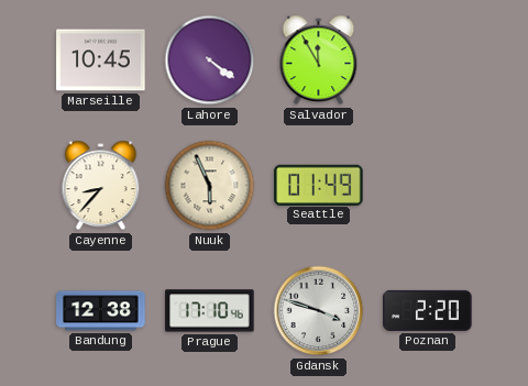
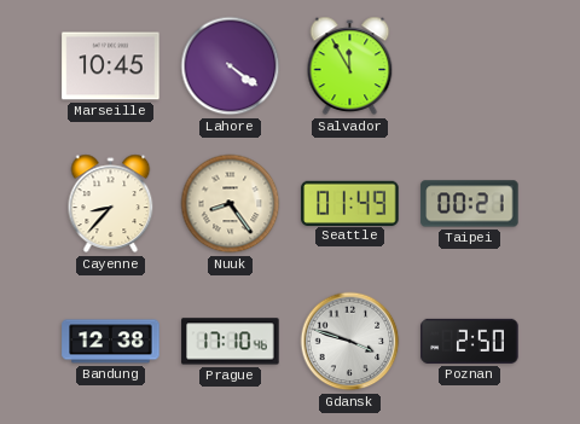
Nuuk: 5:56 -> 8:24
Taipei: none -> 00:21
Poznan: 2:20 -> 2:50
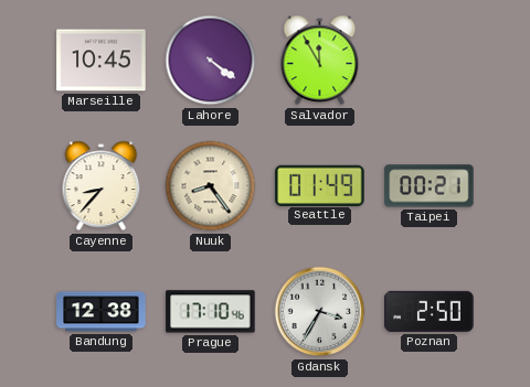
Gdansk: 3:48 -> 3:35
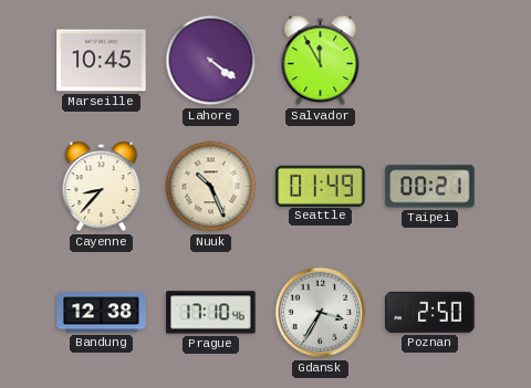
Nuuk: 8:24 -> 10:26
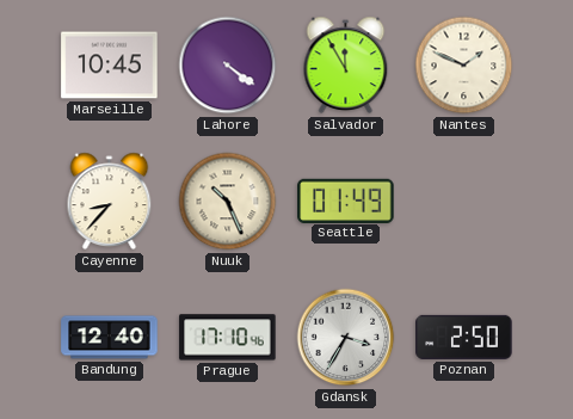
Nantes: none -> 1:49
Taipei: 00:21 -> none
Bandung: 12:38 -> 12:40
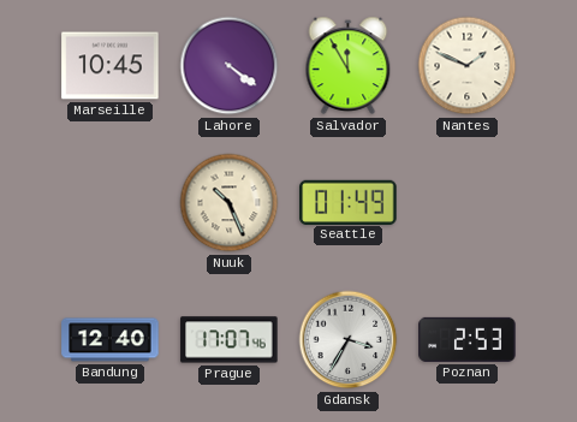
Cayenne: 8:37 -> none
Prague: 17:10 -> 17:07
Poznan: 2:50 -> 2:53
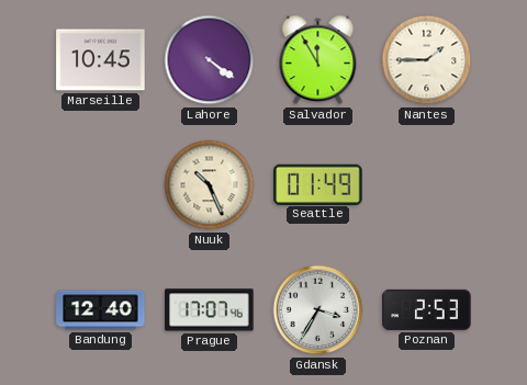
Nantes: 1:49 -> 1:45
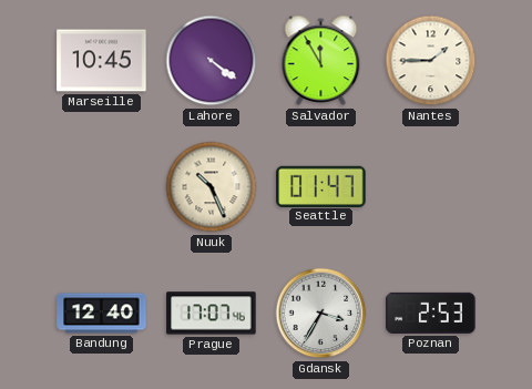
Seattle: 01:49 -> 01:47
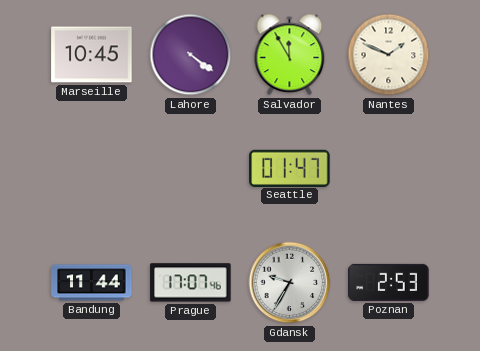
Nantes: 1:45 -> 1:49
Nuuk: 10:26 -> none
Bandung: 12:40 -> 11:44
Gdansk: 3:35 -> 9:35
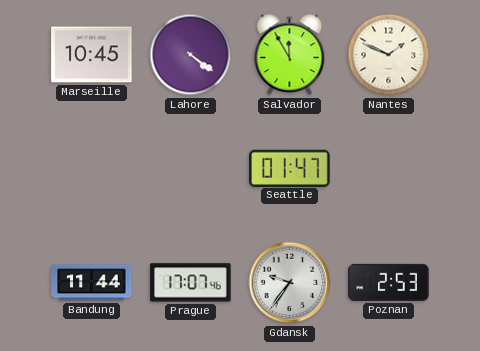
Gdansk: 9:35 -> 9:36
